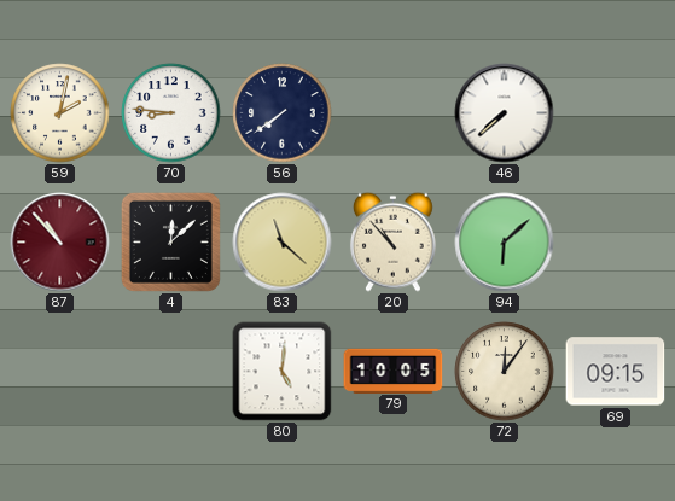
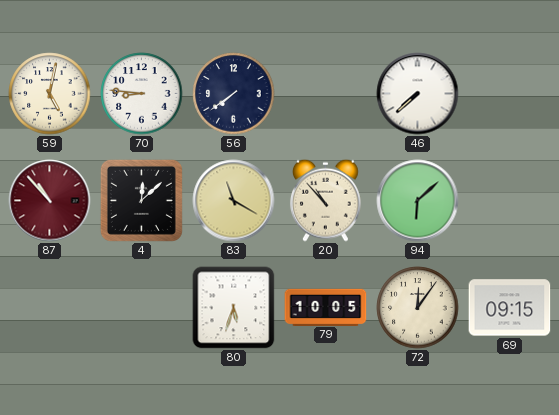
59: 2:02 -> 5:02
83: 11:22 -> 11:20
80: 5:01 -> 5:33
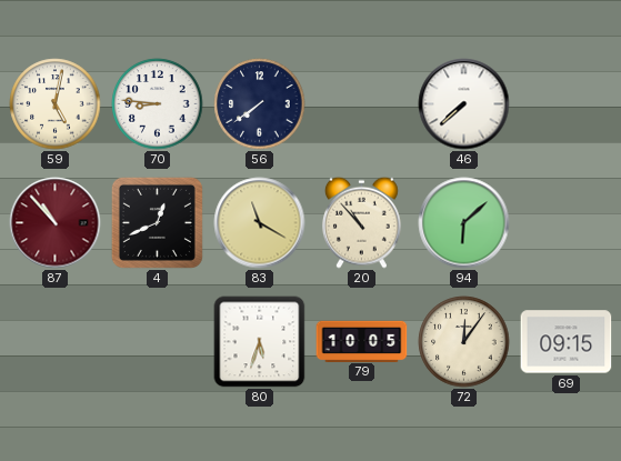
4: 12:08 -> 12:41
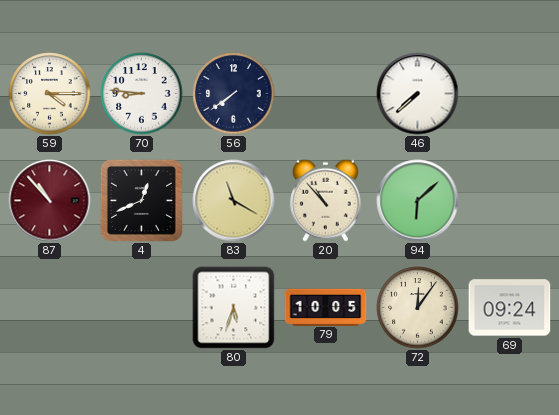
59: 5:02 -> 4:15
69: 09:15 -> 09:24
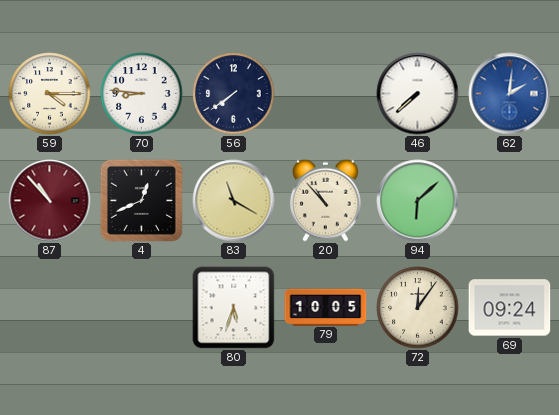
62: none -> 2:01
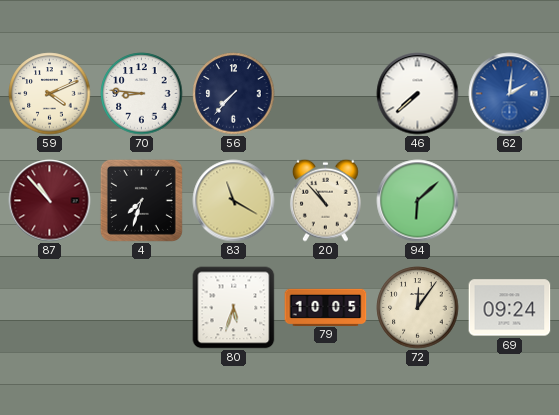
59: 4:15 -> 4:11
56: 7:39 -> 7:37
4: 12:41 -> 7:33
